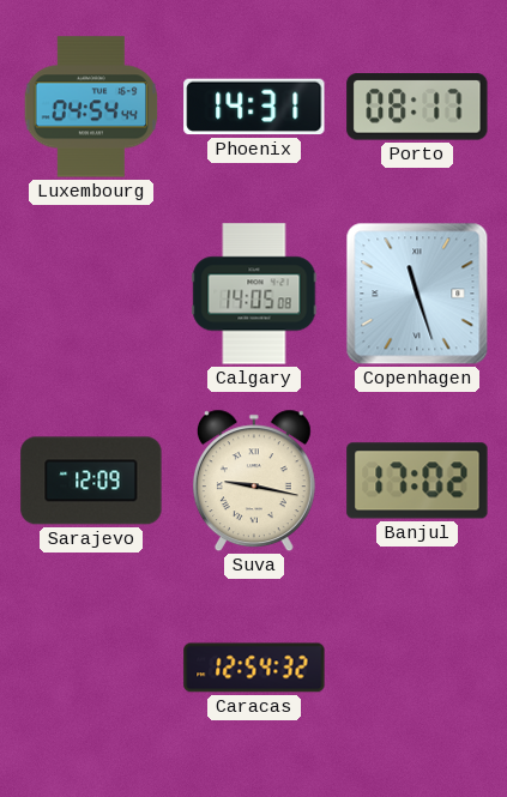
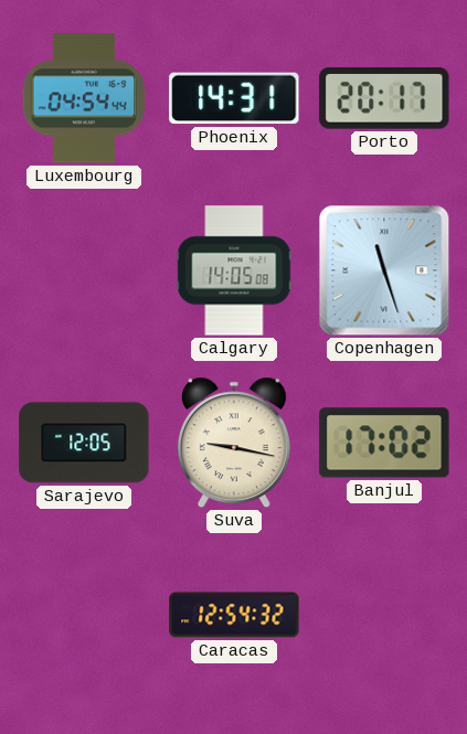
Porto: 08:17 -> 20:17
Sarajevo: 12:09 -> 12:05
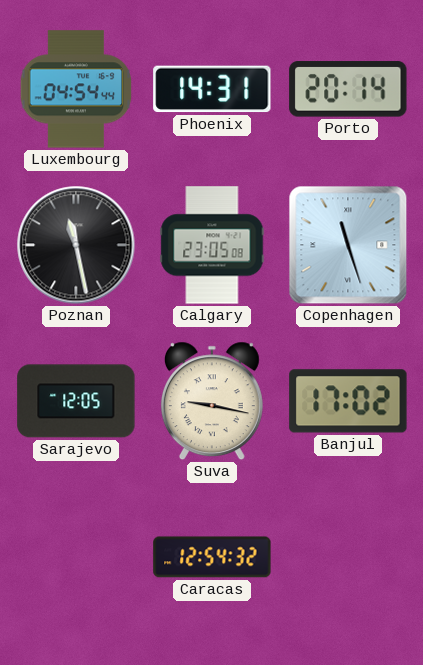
Porto: 20:17 -> 20:14
Poznan: none -> 11:28
Calgary: 14:05 -> 23:05
